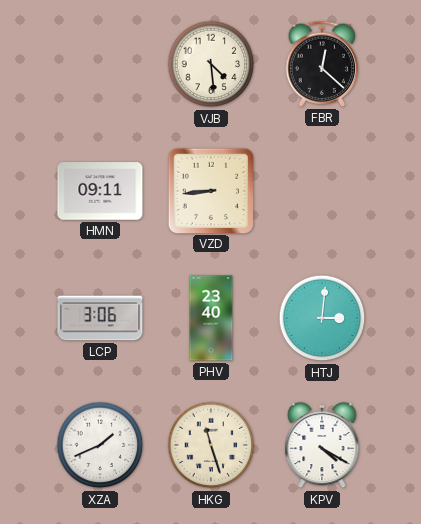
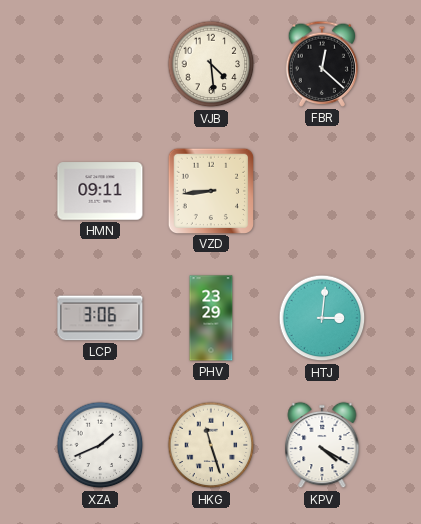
PHV: 23:40 -> 23:29
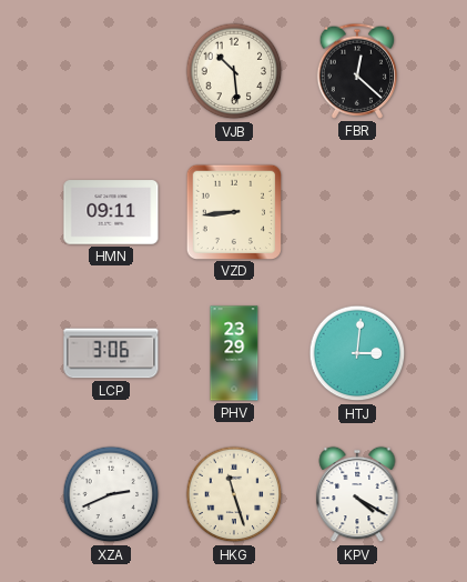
VJB: 4:29 -> 10:29
XZA: 1:41 -> 2:41
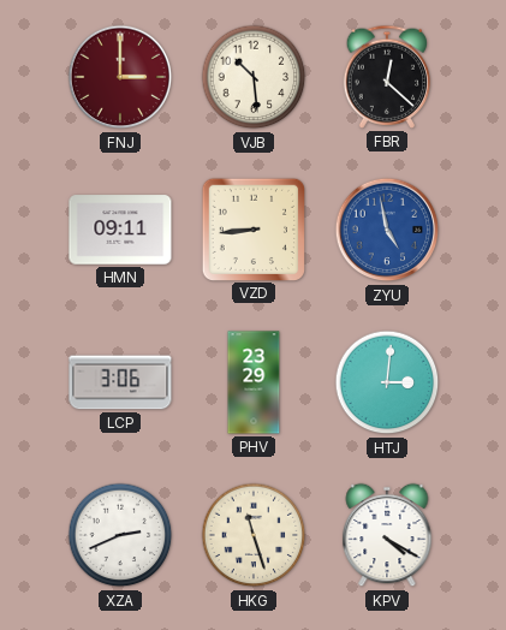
FNJ: none -> 3:00
ZYU: none -> 4:58
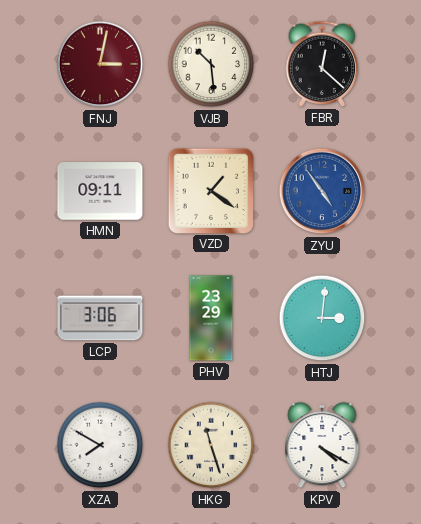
FNJ: 3:00 -> 3:02
VZD: 8:44 -> 1:21
ZYU: 4:58 -> 4:54
XZA: 2:41 -> 7:50
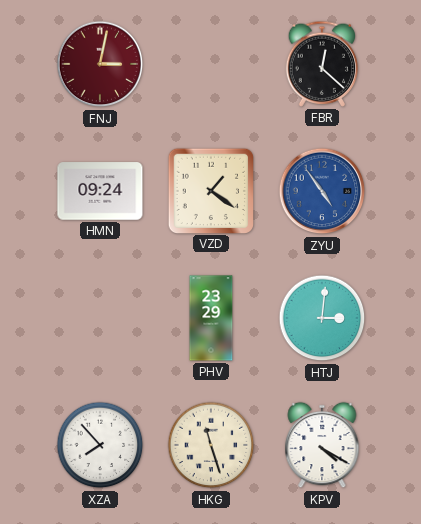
VJB: 10:29 -> none
HMN: 09:11 -> 09:24
LCP: 3:06 -> none
XZA: 7:50 -> 7:53
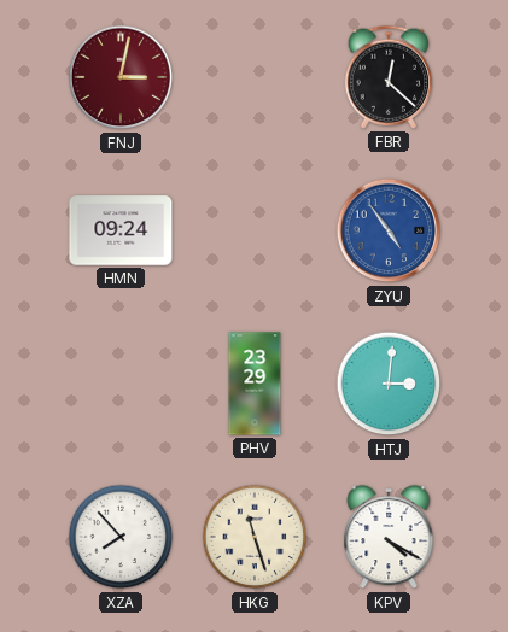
VZD: 1:21 -> none
